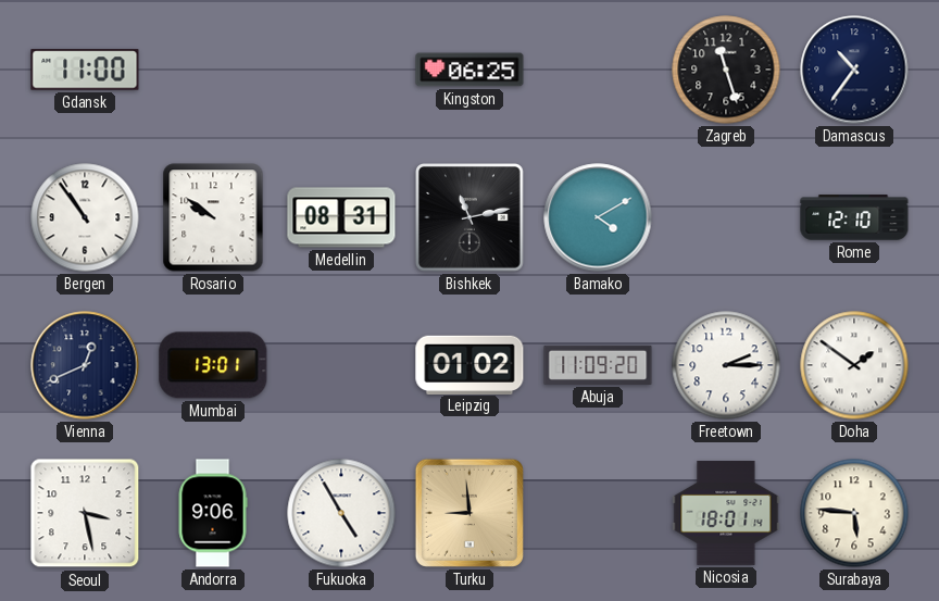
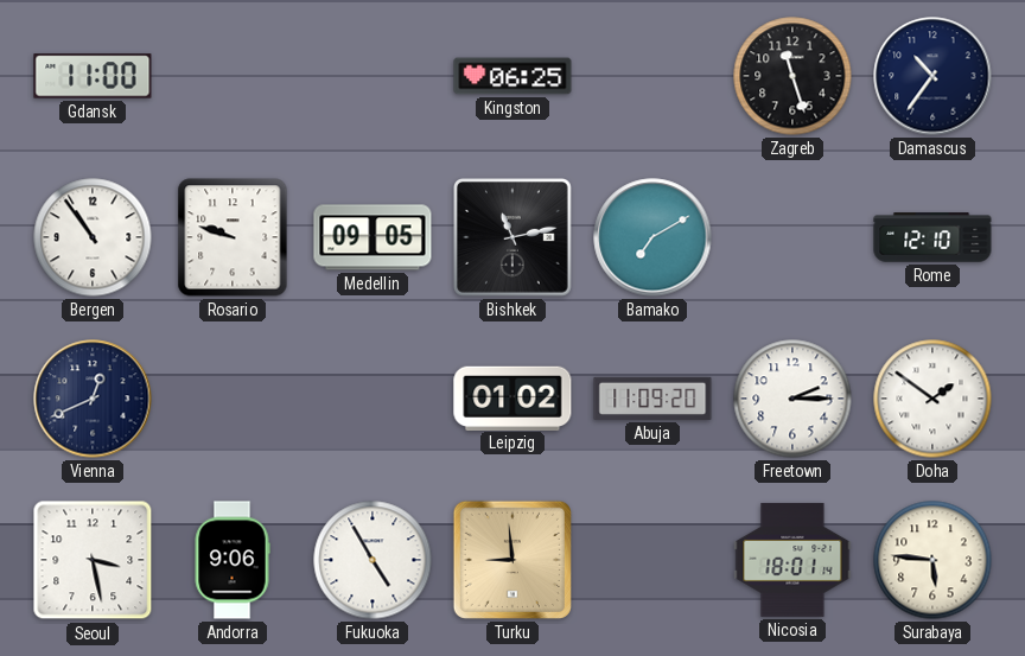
Rosario: 9:51 -> 9:48
Medellin: 08:31 -> 09:05
Bamako: 4:10 -> 7:10
Mumbai: 13:01 -> none
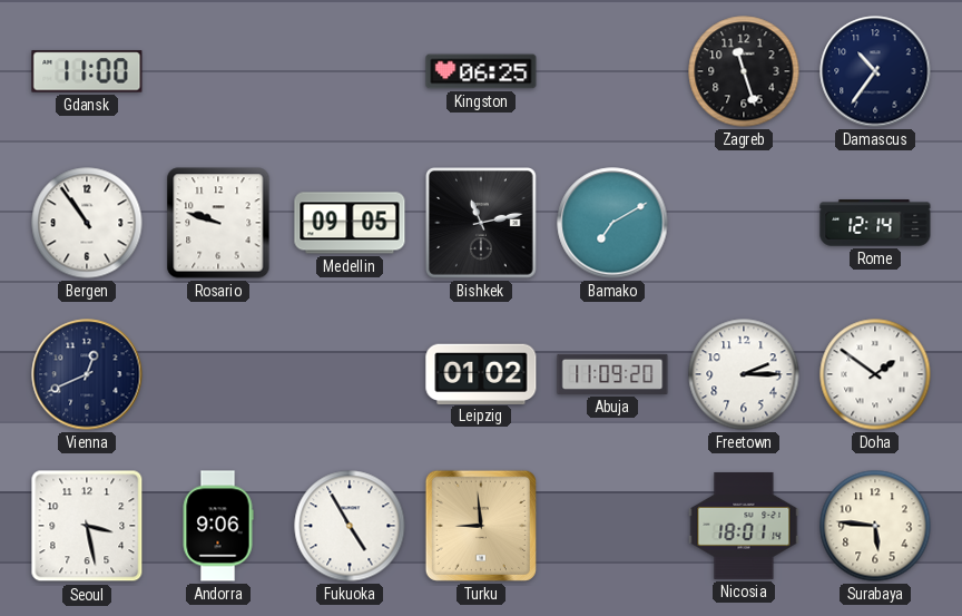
Rome: 12:10 -> 12:14
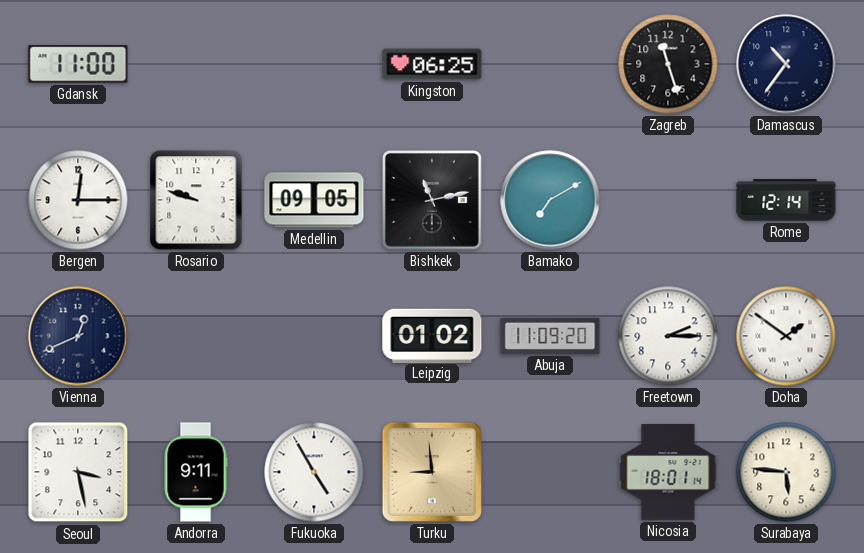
Bergen: 10:54 -> 12:15
Andorra: 9:06 -> 9:11
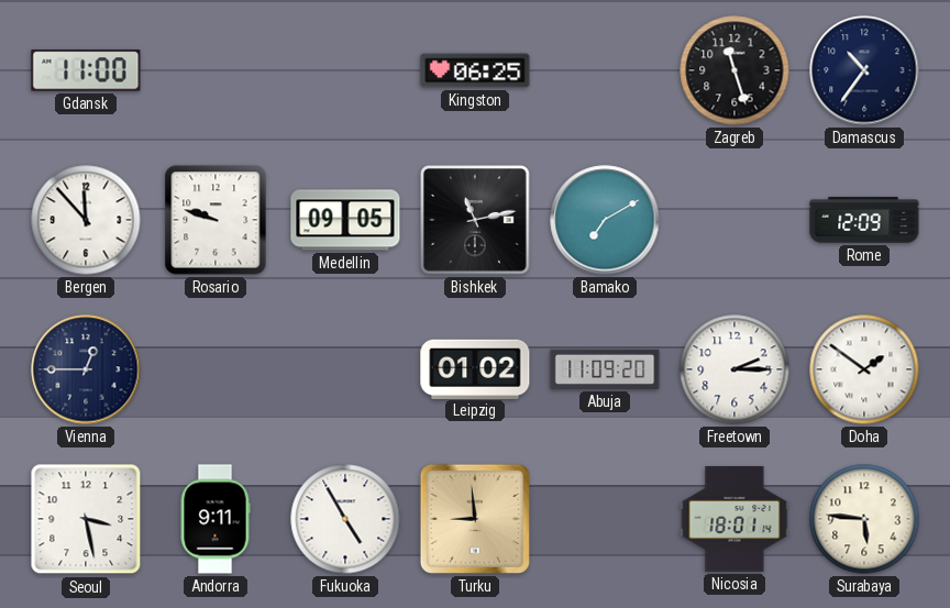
Bergen: 12:15 -> 11:53
Rome: 12:14 -> 12:09
Vienna: 12:41 -> 12:45
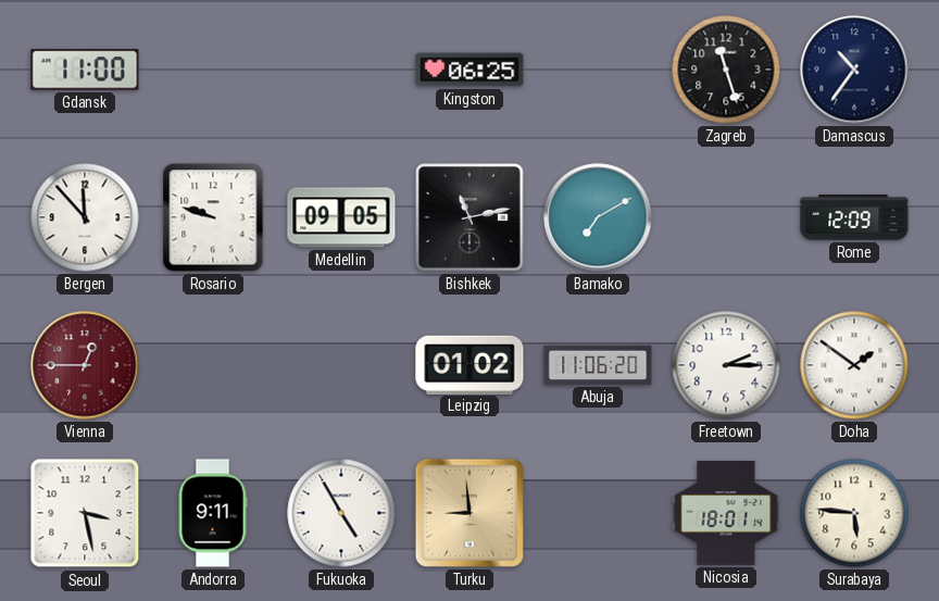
Vienna dial: navy -> burgundy
Abuja: 11:09 -> 11:06
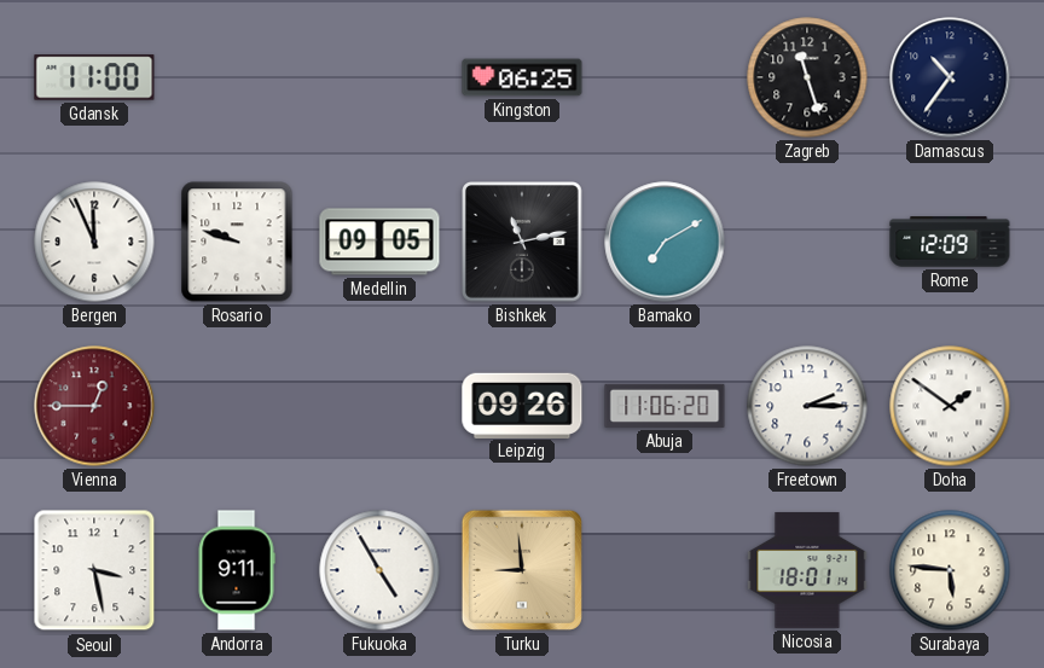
Bergen: 11:53 -> 11:56
Leipzig: 01:02 -> 09:26
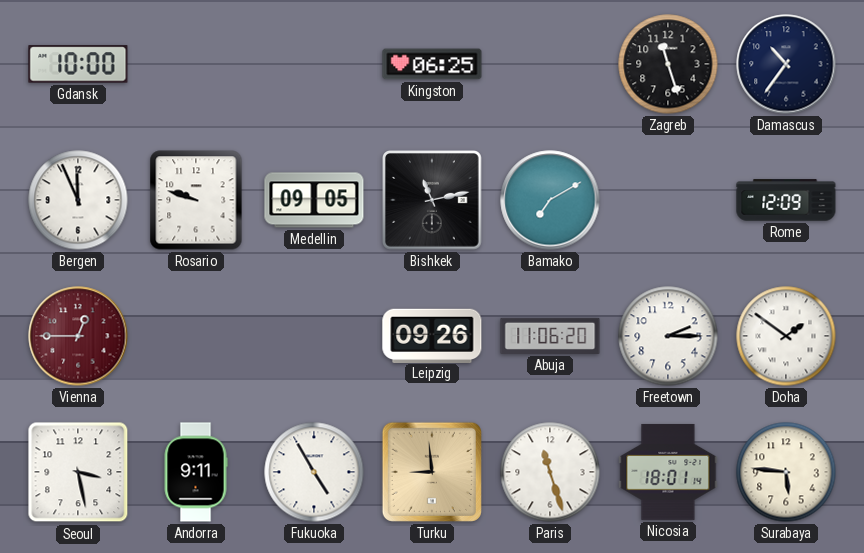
Gdansk: 11:00 -> 10:00
Paris: none -> 11:27
